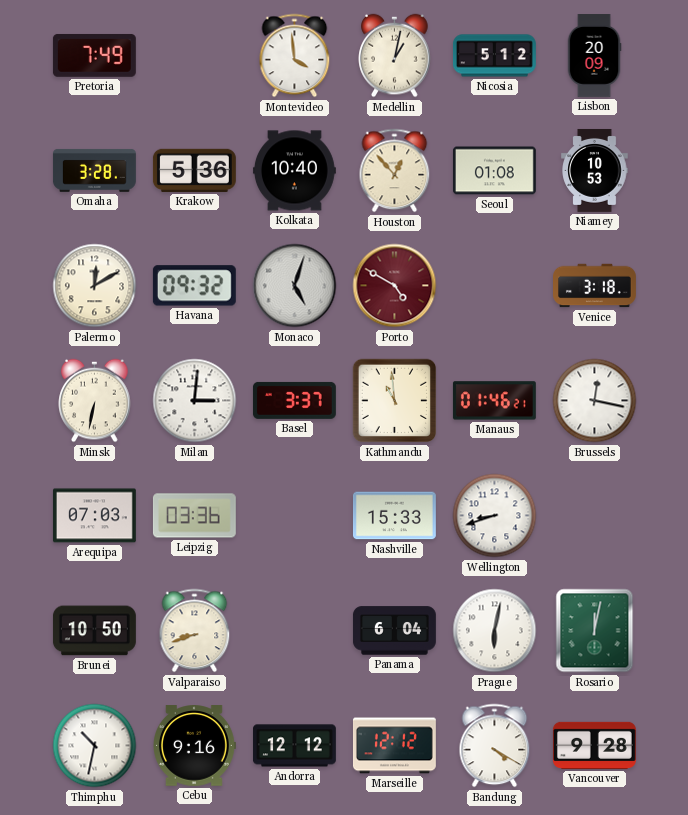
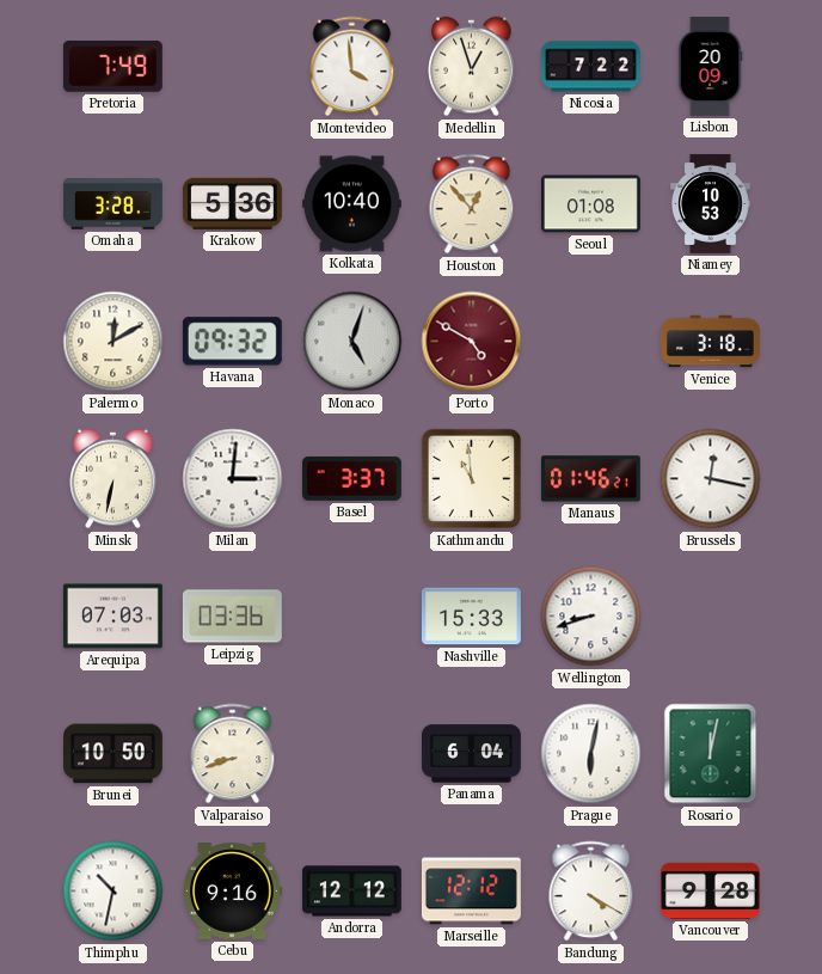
Medellin: 1:02 -> 12:57
Nicosia: 5:12 -> 7:22
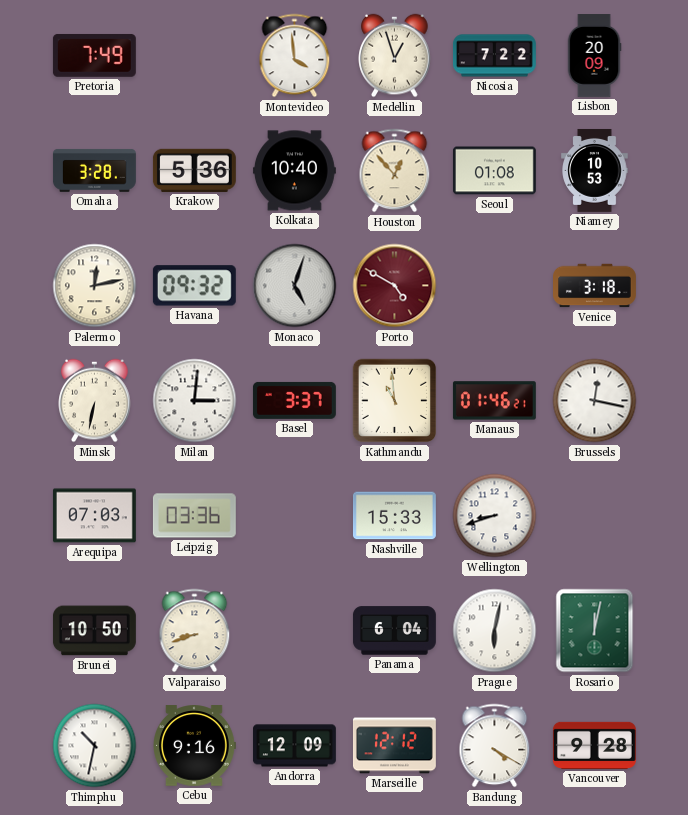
Palermo: 12:10 -> 12:13
Andorra: 12:12 -> 12:09
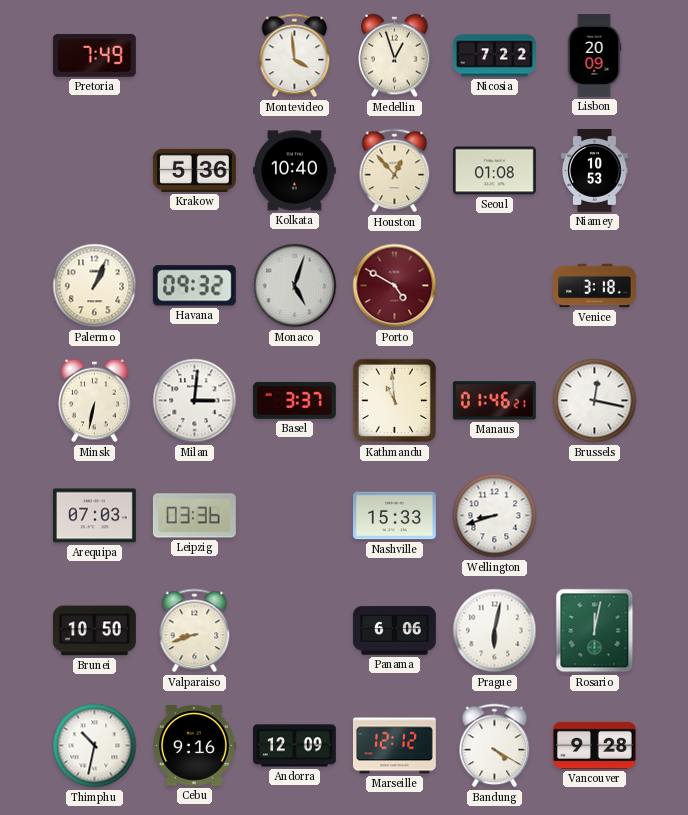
Omaha: 3:28 -> none
Palermo: 12:13 -> 1:04
Panama: 6:04 -> 6:06
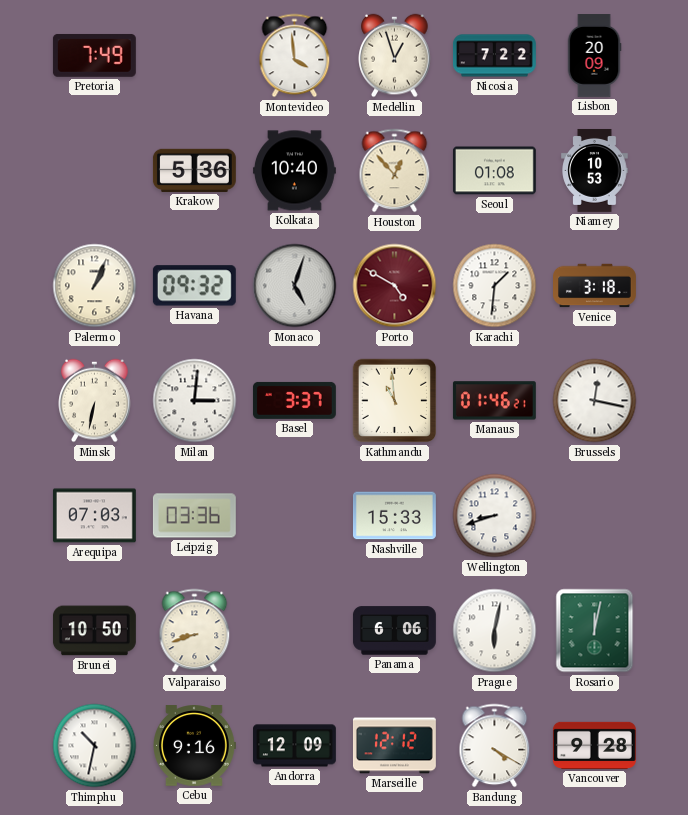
Karachi: none -> 1:31
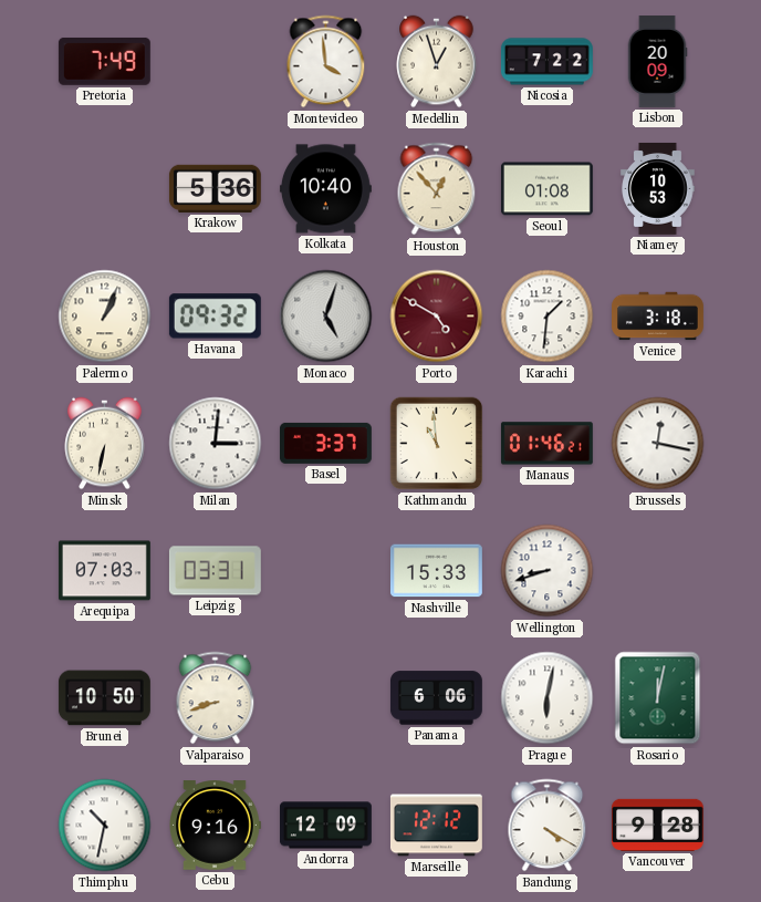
Leipzig: 03:36 -> 03:31
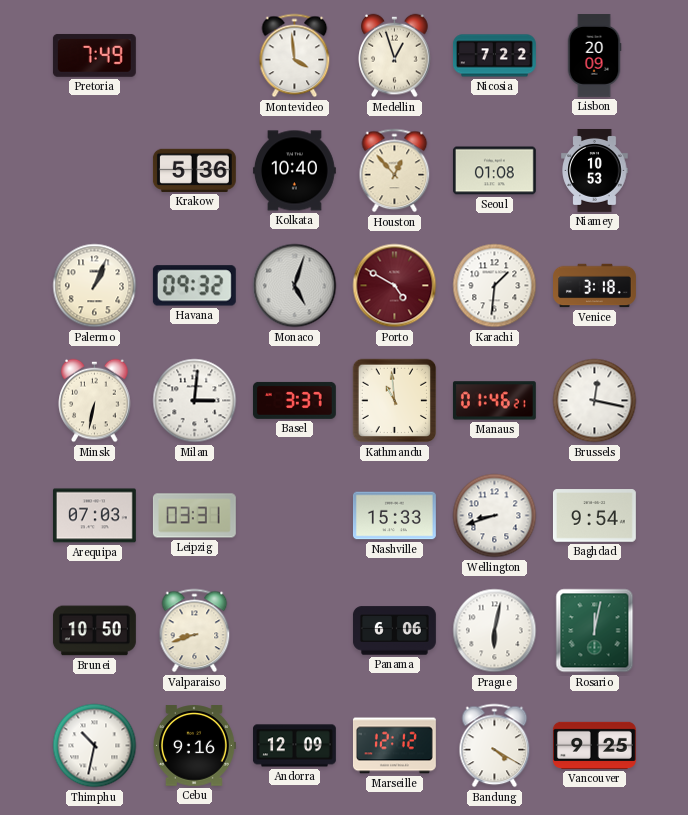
Baghdad: none -> 9:54
Vancouver: 9:28 -> 9:25
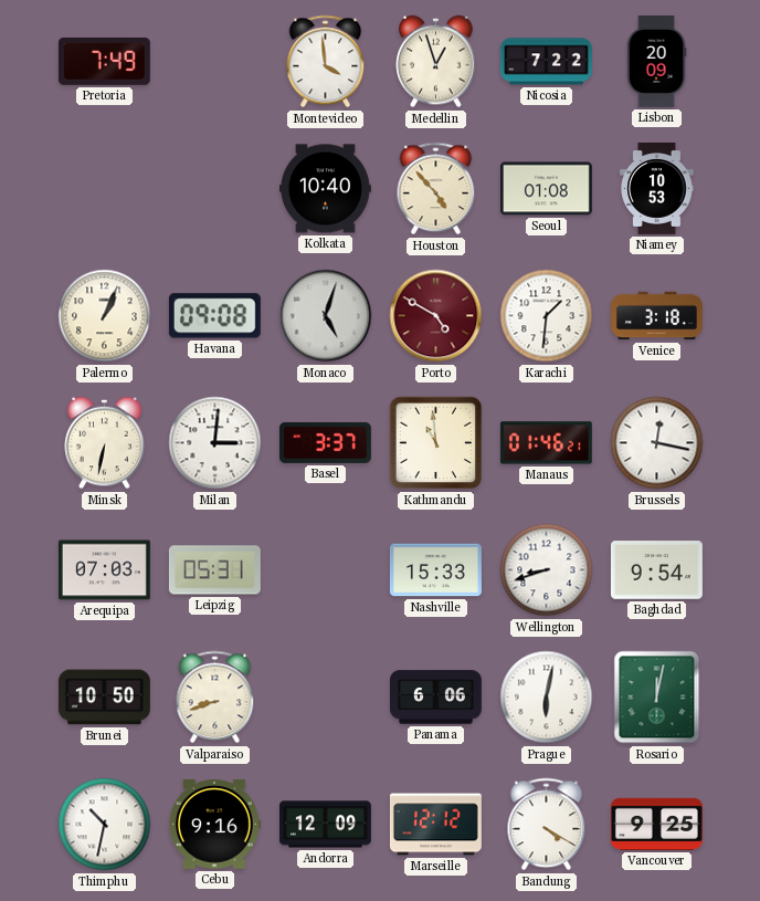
Krakow: 5:36 -> none
Houston: 12:53 -> 4:53
Havana: 09:32 -> 09:08
Leipzig: 03:31 -> 05:31
